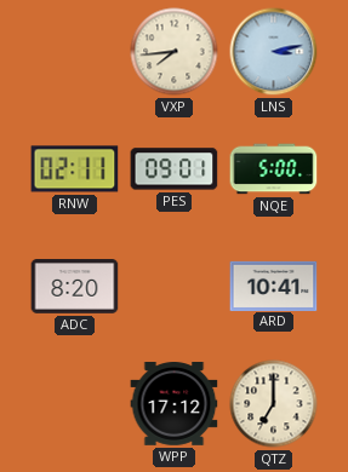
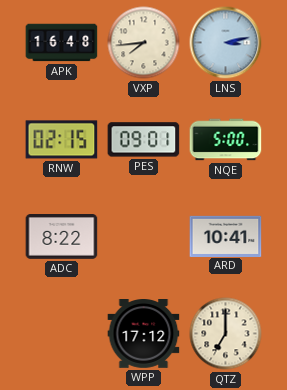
APK: none -> 16:48
RNW: 02:11 -> 02:15
ADC: 8:20 -> 8:22
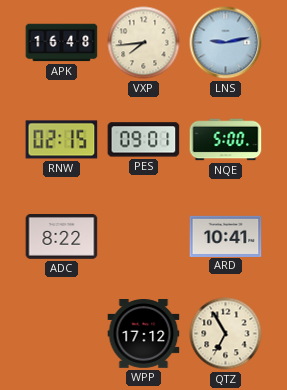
LNS: 3:13 -> 9:13
QTZ: 7:00 -> 6:55
